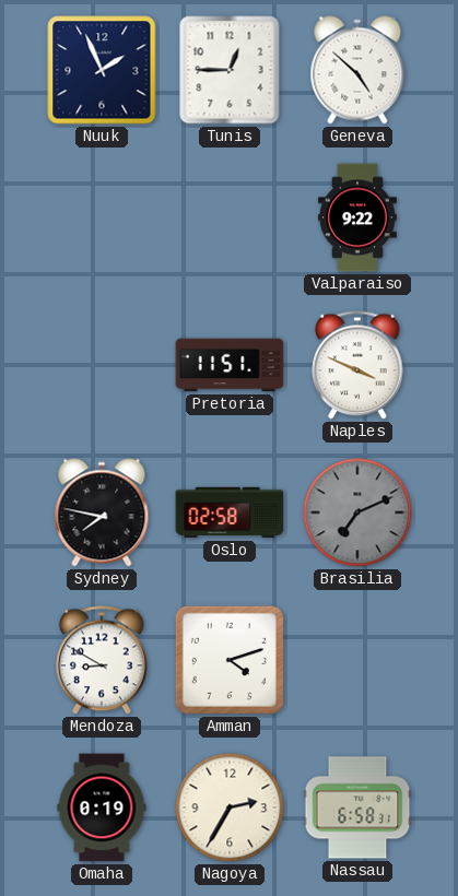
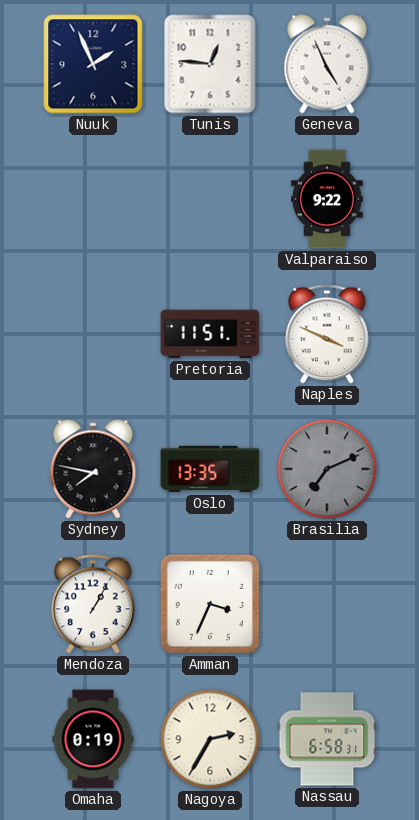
Tunis: 12:45 -> 12:46
Geneva: 4:52 -> 4:56
Oslo: 02:58 -> 13:35
Mendoza: 8:50 -> 1:05
Amman: 4:12 -> 3:34
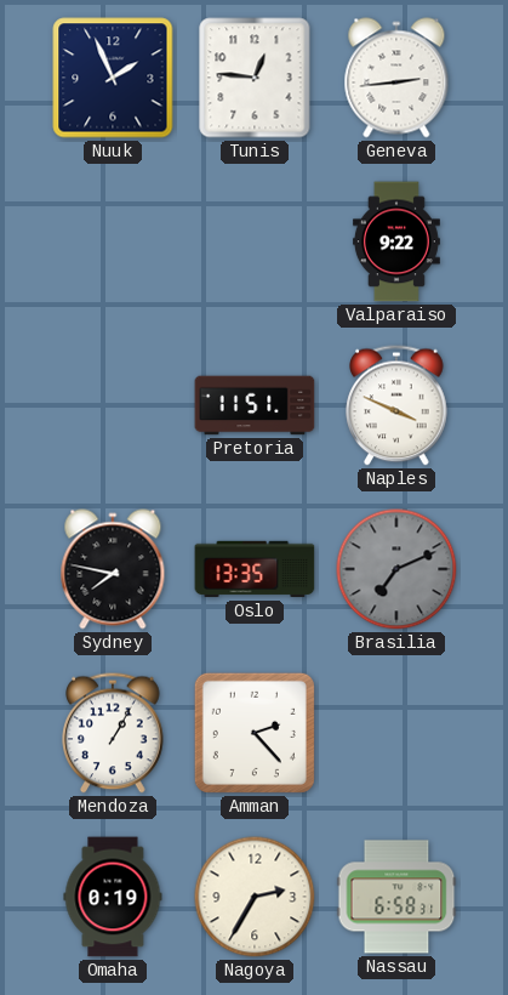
Geneva: 4:56 -> 2:44
Amman: 3:34 -> 2:23
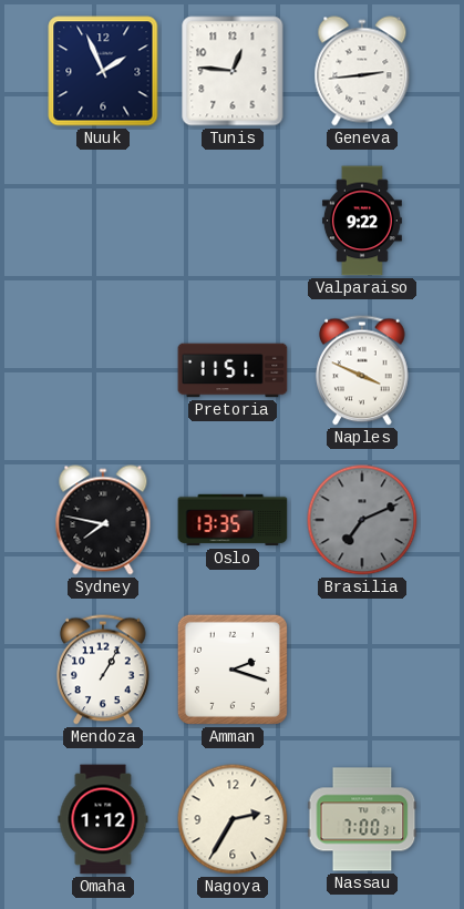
Amman: 2:23 -> 2:18
Omaha: 0:19 -> 1:12
Nassau: 6:58 -> 7:00
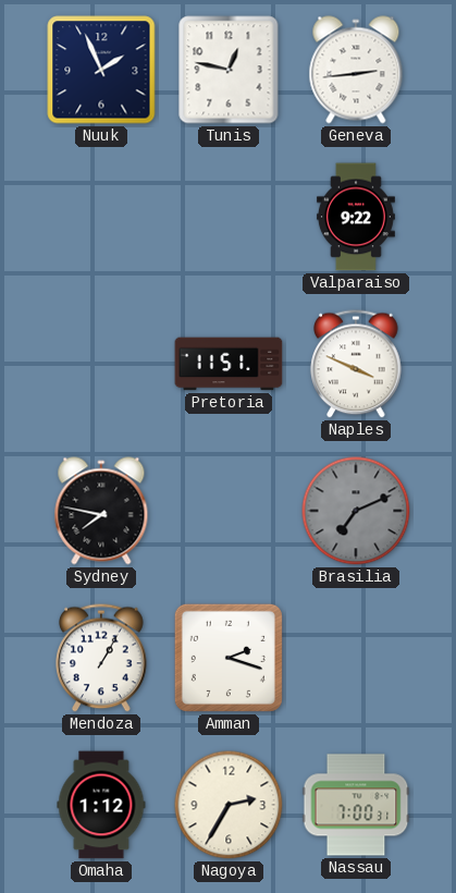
Tunis: 12:46 -> 12:47
Oslo: 13:35 -> none
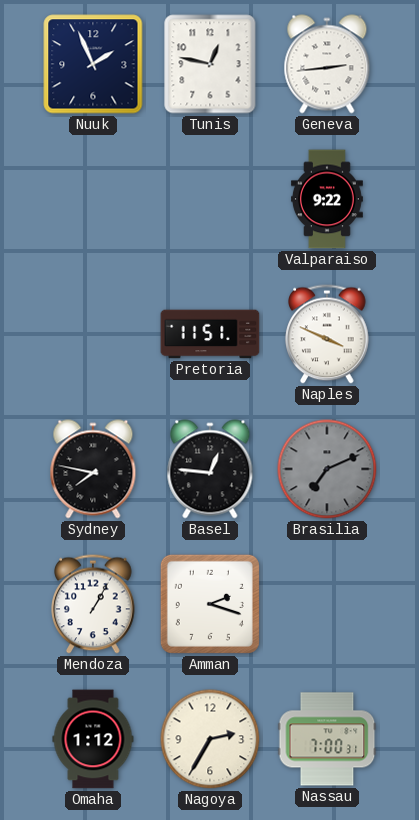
Basel: none -> 12:46
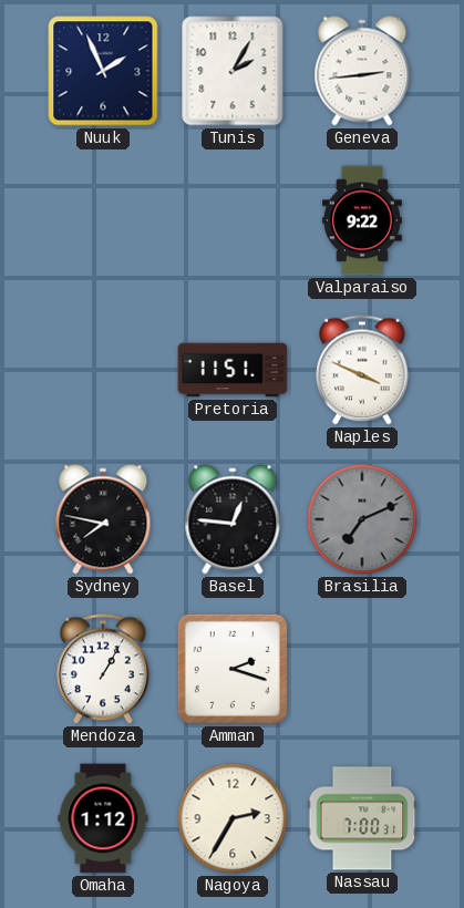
Tunis: 12:47 -> 2:05
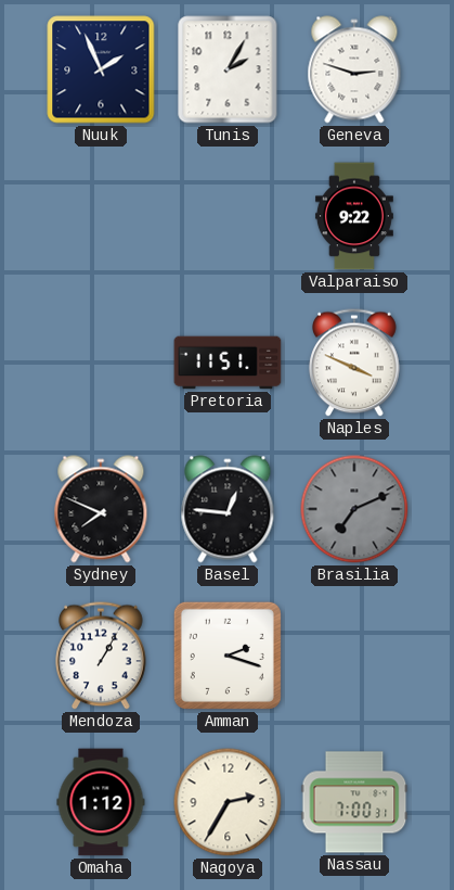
Geneva: 2:44 -> 2:48
Sydney: 7:47 -> 7:49
